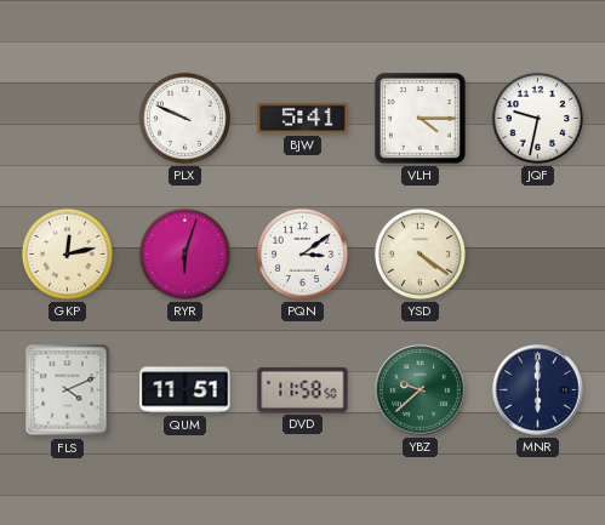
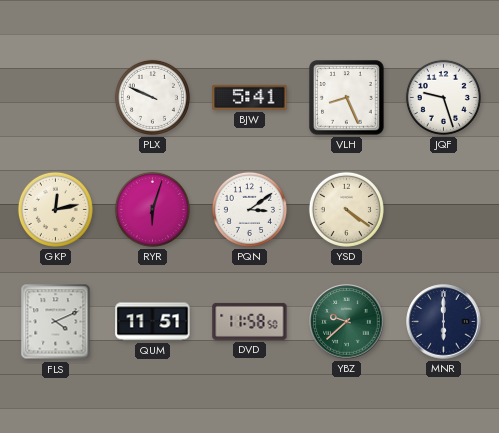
VLH: 4:15 -> 8:26
JQF: 9:32 -> 9:27
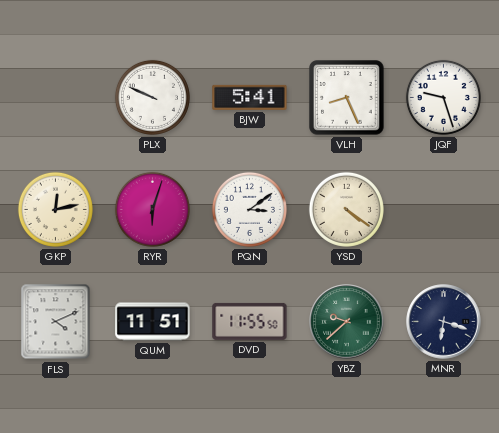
DVD: 11:58 -> 11:55
MNR: 6:00 -> 6:18
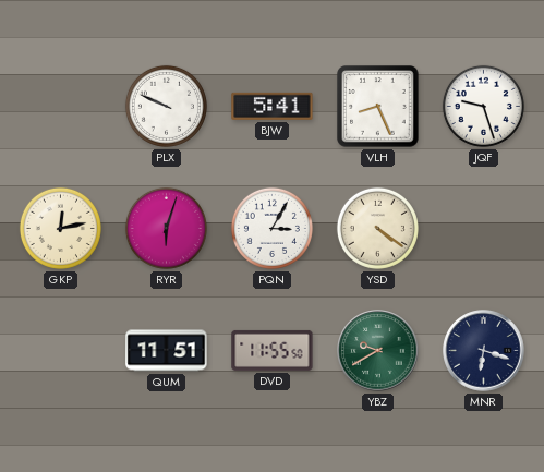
PQN: 3:09 -> 3:05
FLS: 4:11 -> none
YBZ: 9:38 -> 9:40
